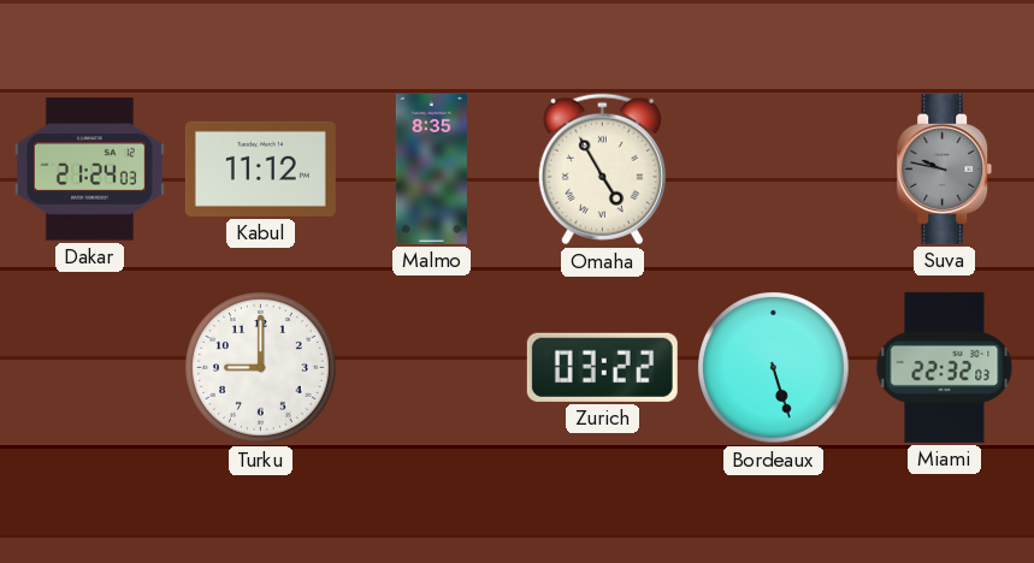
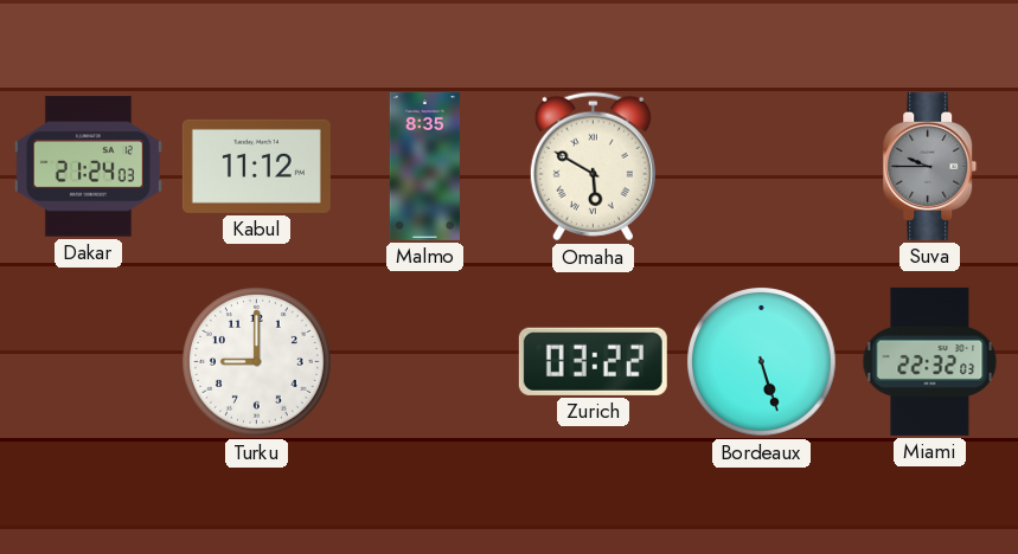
Omaha: 4:55 -> 5:50
Suva: 9:47 -> 9:45
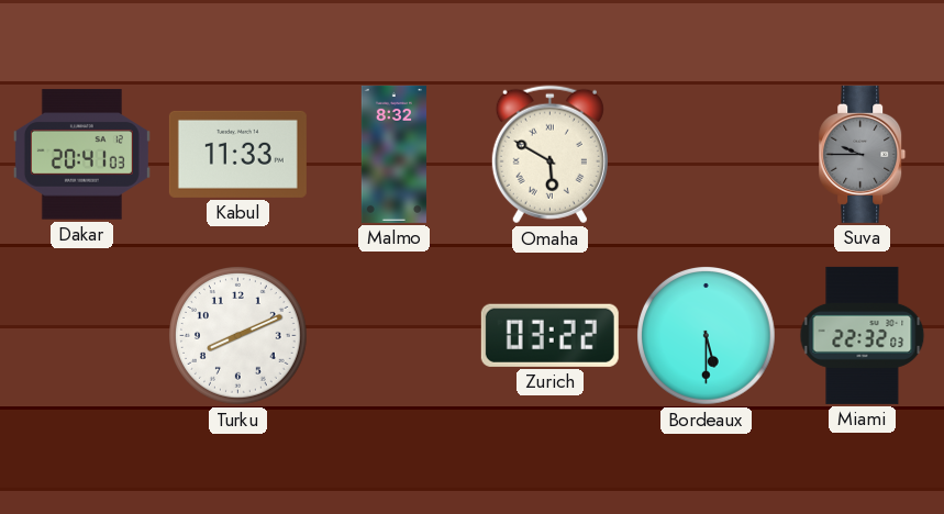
Dakar: 21:24 -> 20:41
Kabul: 11:12 -> 11:33
Malmo: 8:35 -> 8:32
Turku: 9:00 -> 8:11
Bordeaux: 5:27 -> 5:30
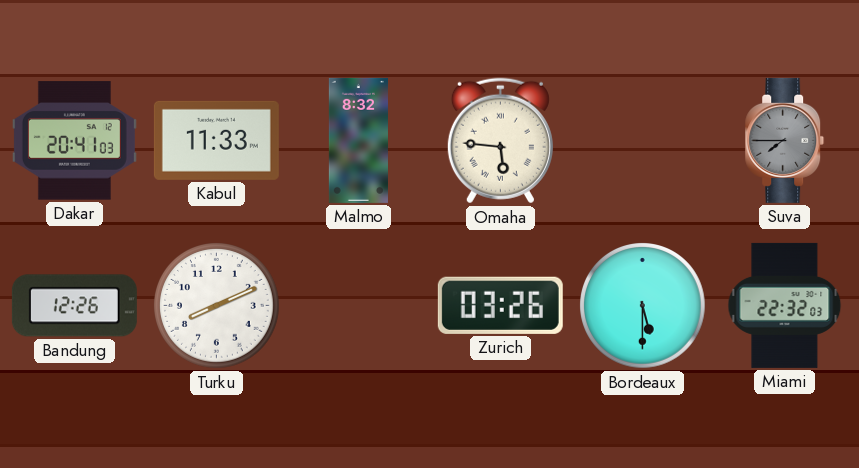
Omaha: 5:50 -> 5:46
Suva: 9:45 -> 7:45
Bandung: none -> 12:26
Zurich: 03:22 -> 03:26
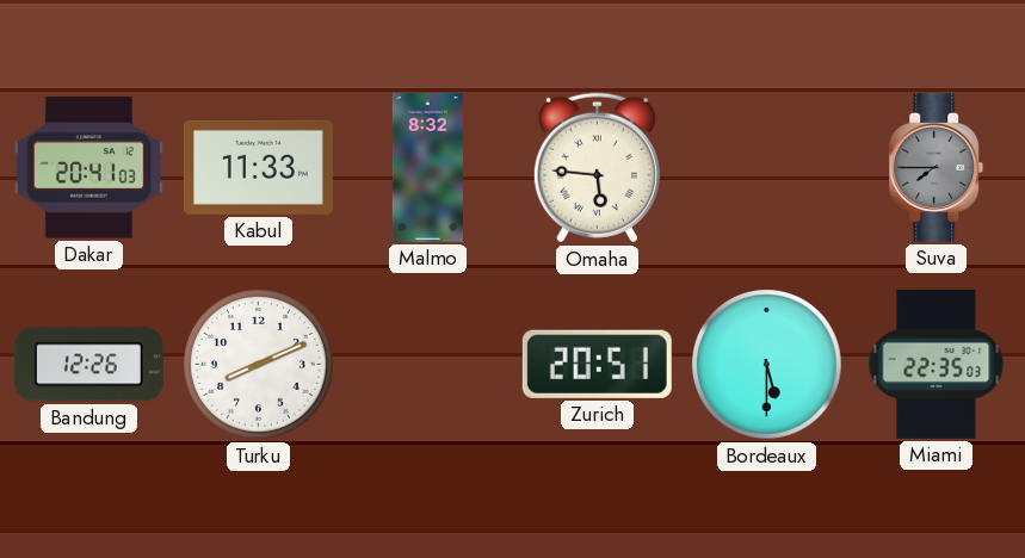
Zurich: 03:26 -> 20:51
Miami: 22:32 -> 22:35
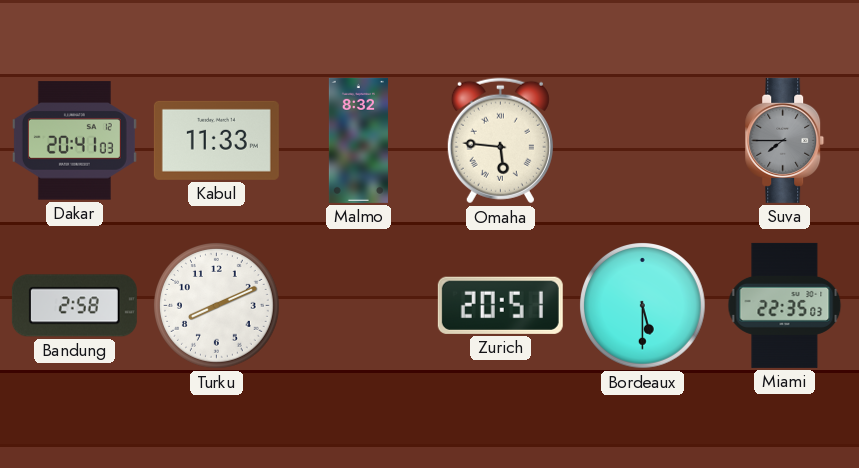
Bandung: 12:26 -> 2:58
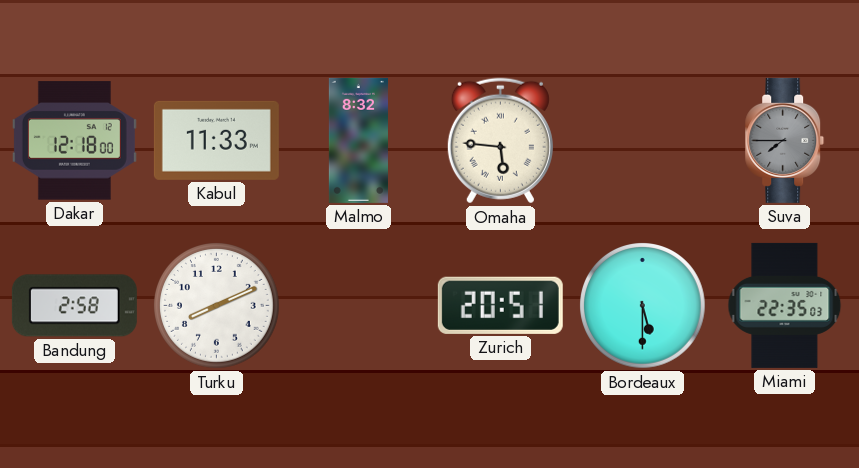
Dakar: 20:41 -> 12:18
